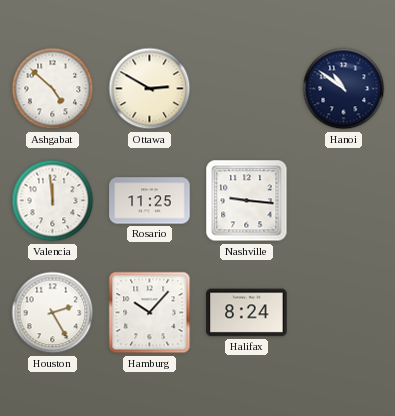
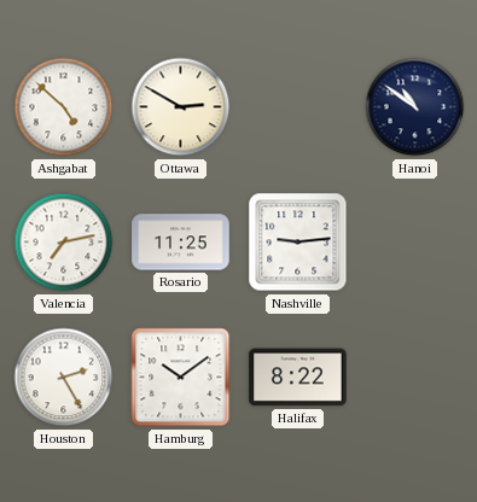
Valencia: 11:59 -> 7:13
Nashville: 9:16 -> 9:14
Hamburg: 10:07 -> 10:09
Halifax: 8:24 -> 8:22
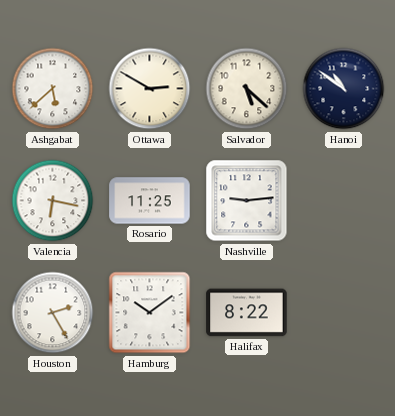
Ashgabat: 4:52 -> 5:38
Salvador: none -> 5:22
Valencia: 7:13 -> 6:17
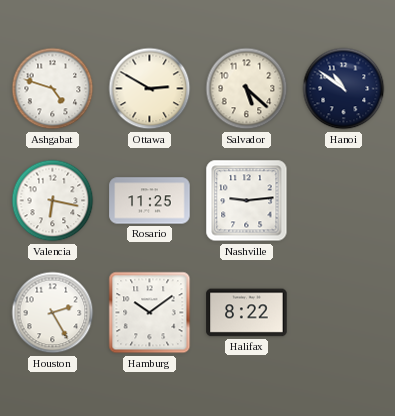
Ashgabat: 5:38 -> 4:48
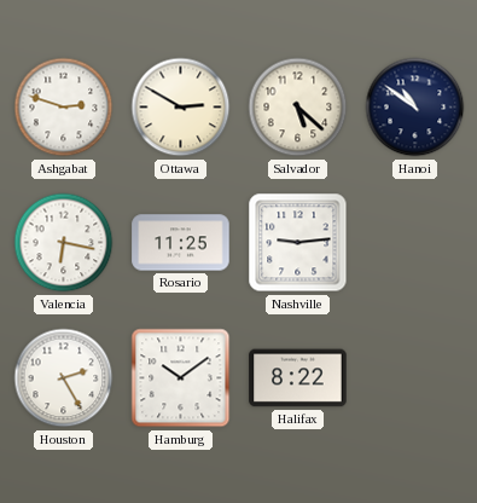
Ashgabat: 4:48 -> 2:48
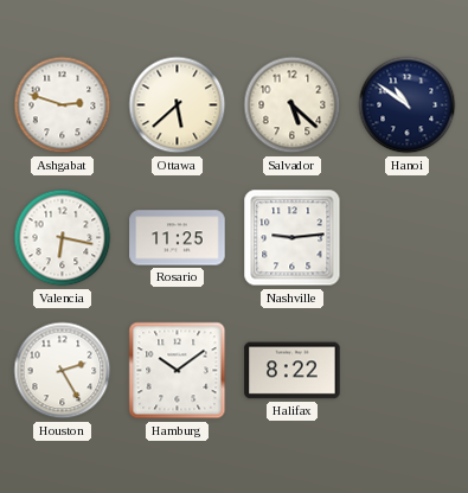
Ottawa: 2:50 -> 5:38
